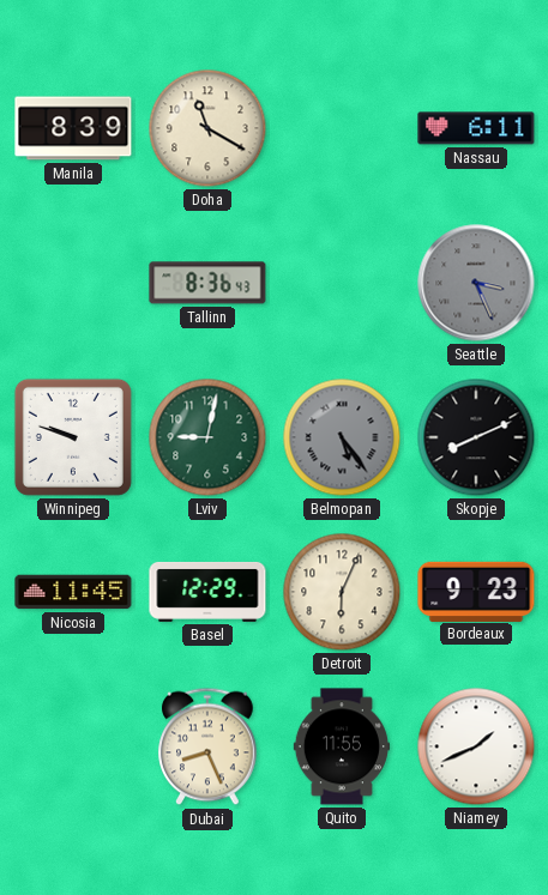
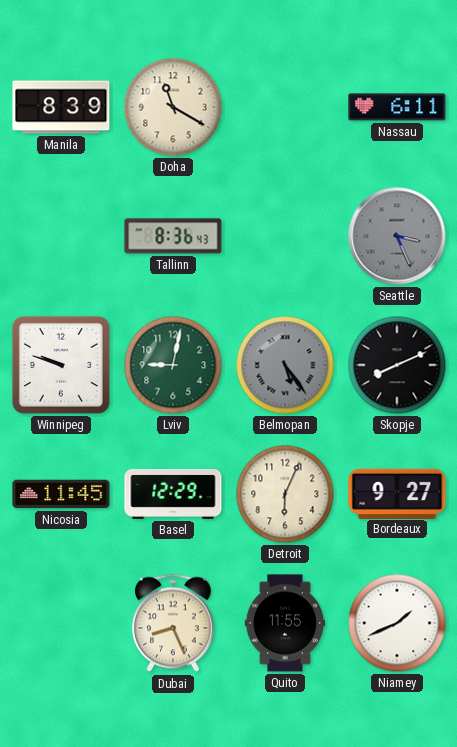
Bordeaux: 9:23 -> 9:27
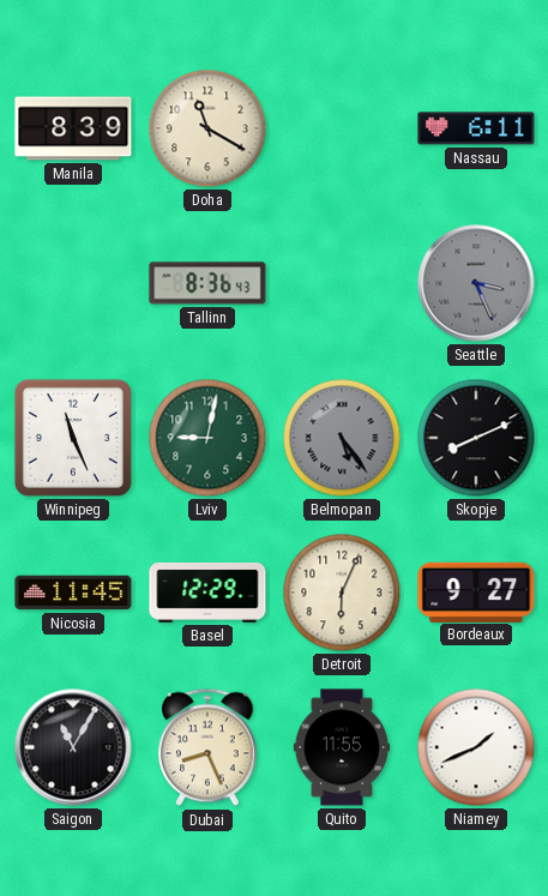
Winnipeg: 9:48 -> 11:26
Saigon: none -> 11:05
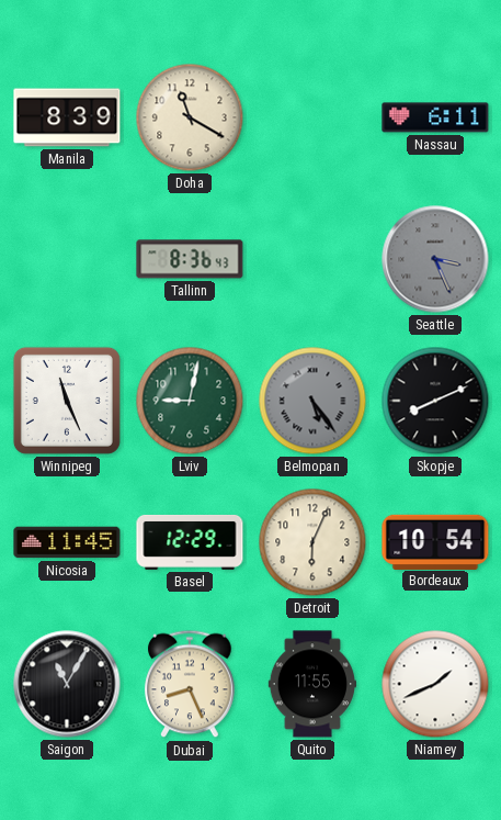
Bordeaux: 9:27 -> 10:54
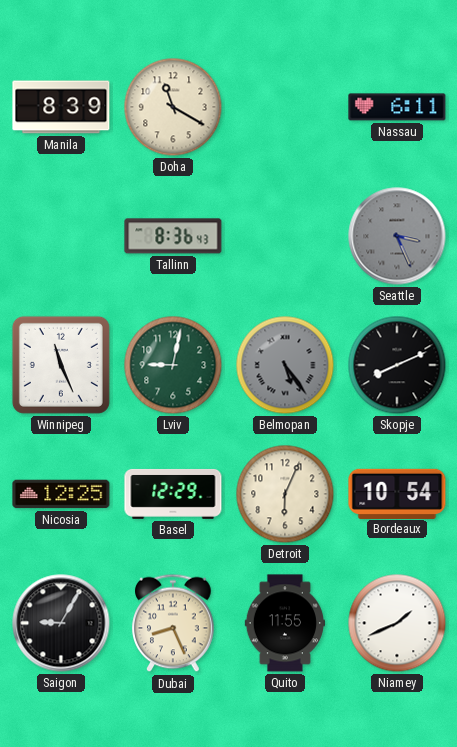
Nicosia: 11:45 -> 12:25
Saigon: 11:05 -> 9:05
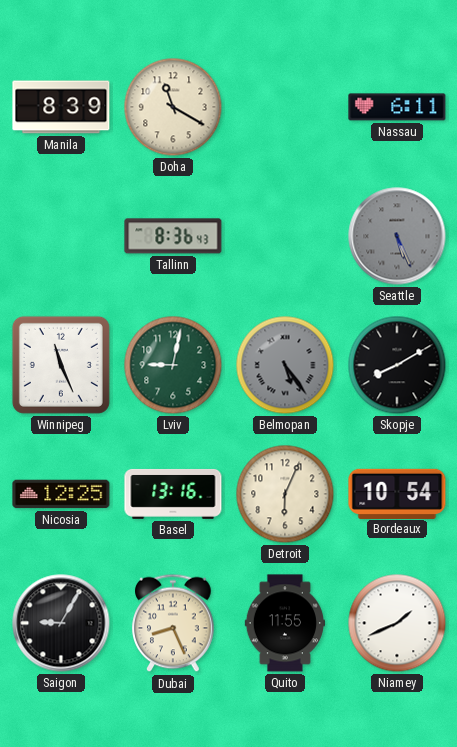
Seattle: 3:26 -> 5:26
Skopje: 8:11 -> 8:10
Basel: 12:29 -> 13:16
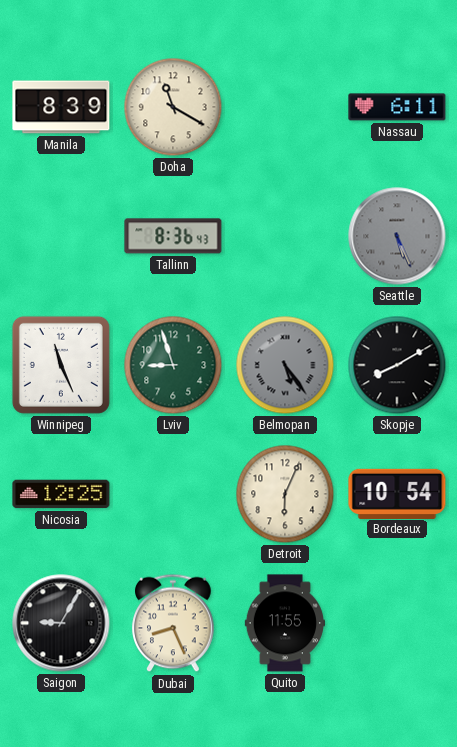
Lviv: 9:02 -> 8:57
Basel: 13:16 -> none
Niamey: 1:41 -> none
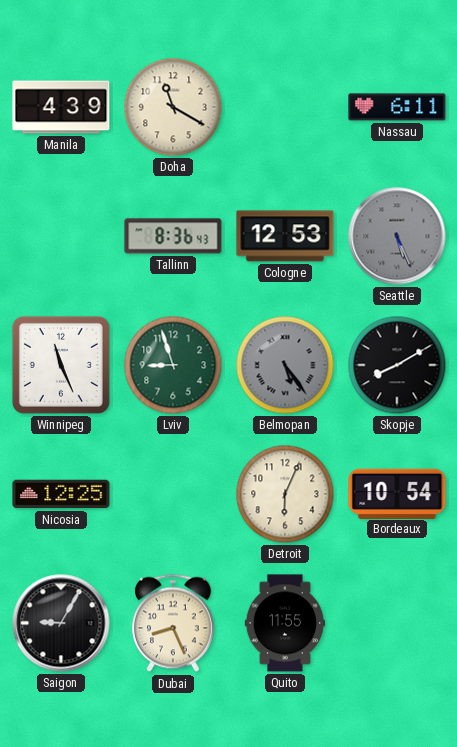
Manila: 8:39 -> 4:39
Cologne: none -> 12:53
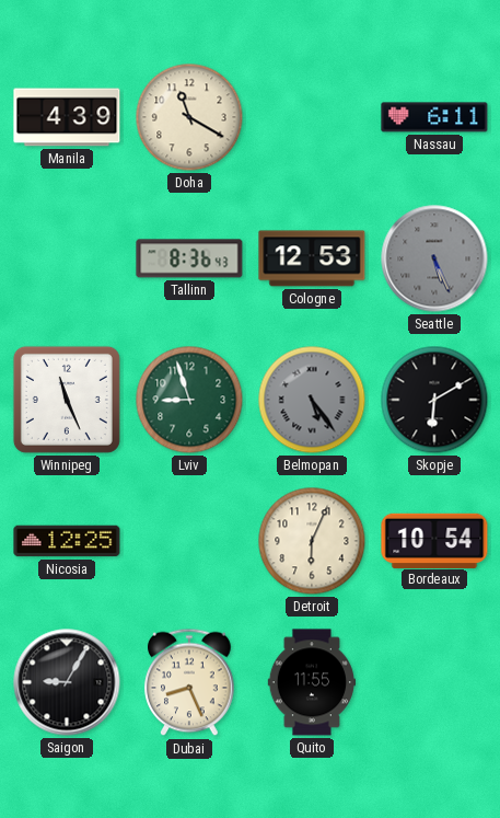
Skopje: 8:10 -> 6:10
